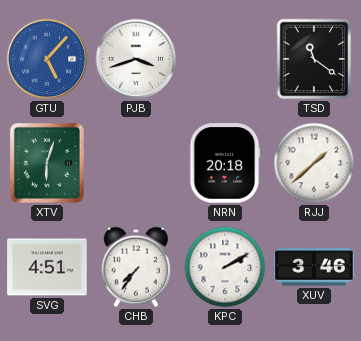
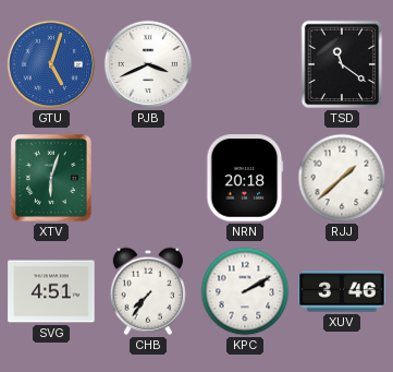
GTU: 5:07 -> 5:03
PJB: 3:42 -> 3:41
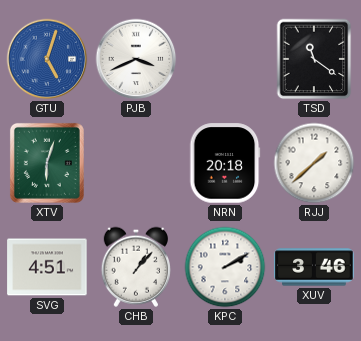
CHB: 7:36 -> 1:07
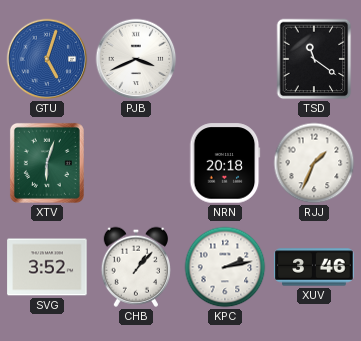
RJJ: 1:38 -> 1:34
SVG: 4:51 -> 3:52
KPC: 2:10 -> 2:13
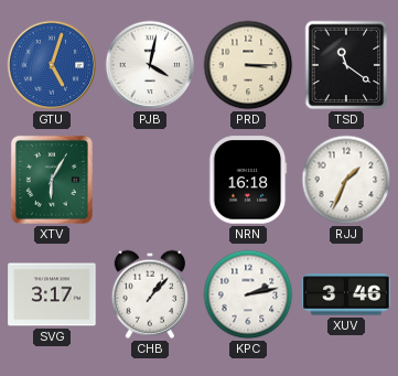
PJB: 3:41 -> 4:02
PRD: none -> 3:15
XTV: 6:03 -> 6:05
NRN: 20:18 -> 16:18
SVG: 3:52 -> 3:17
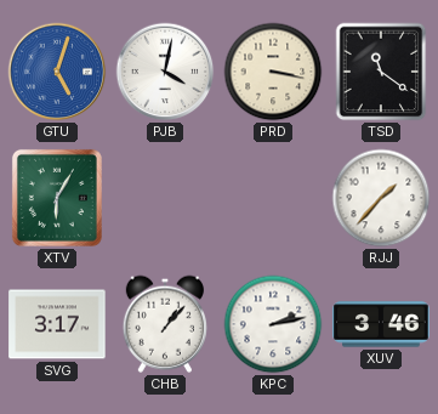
PRD: 3:15 -> 3:17
NRN: 16:18 -> none
RJJ: 1:34 -> 1:37
